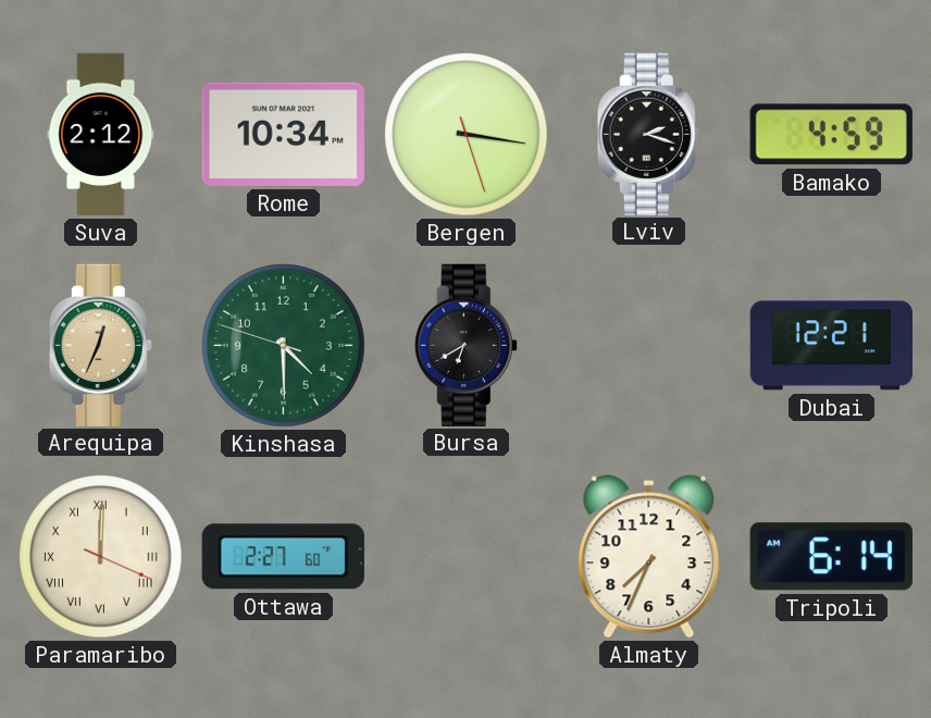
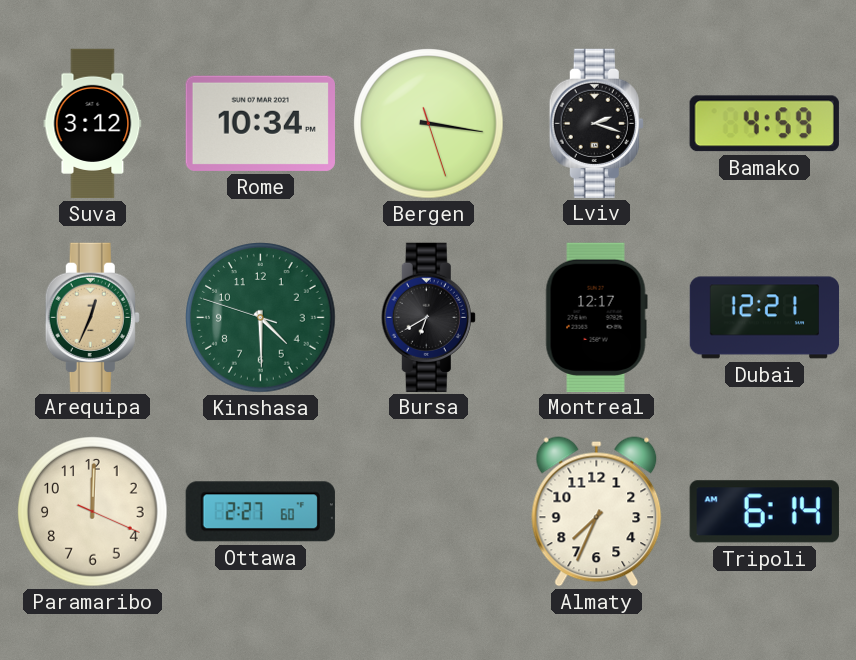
Suva: 2:12 -> 3:12
Montreal: none -> 12:17
Paramaribo numerals: Roman -> Arabic
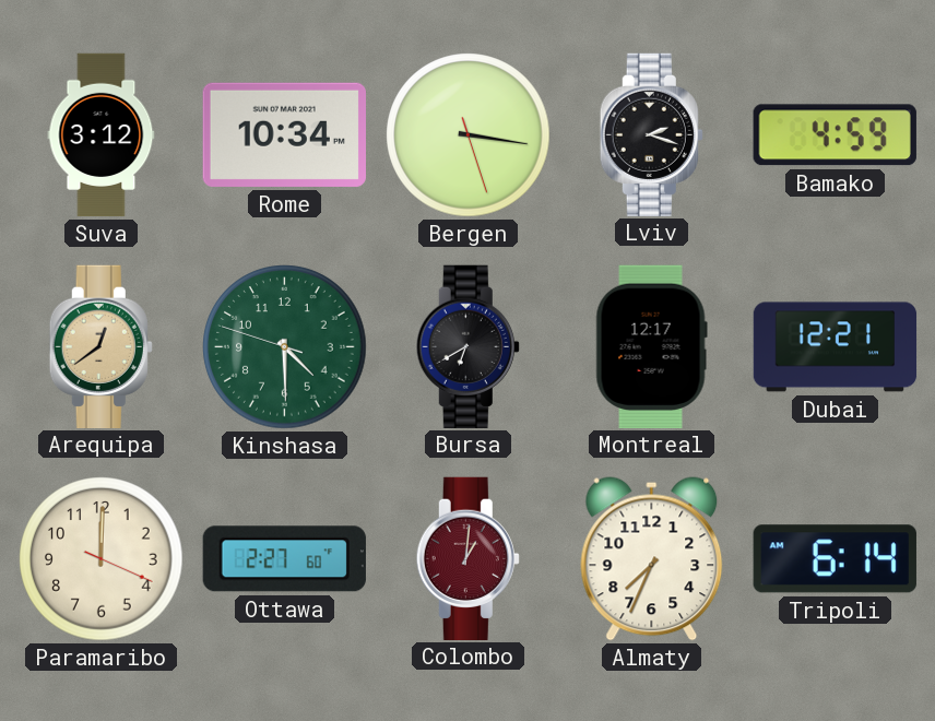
Arequipa: 12:34 -> 12:39
Colombo: none -> 1:01
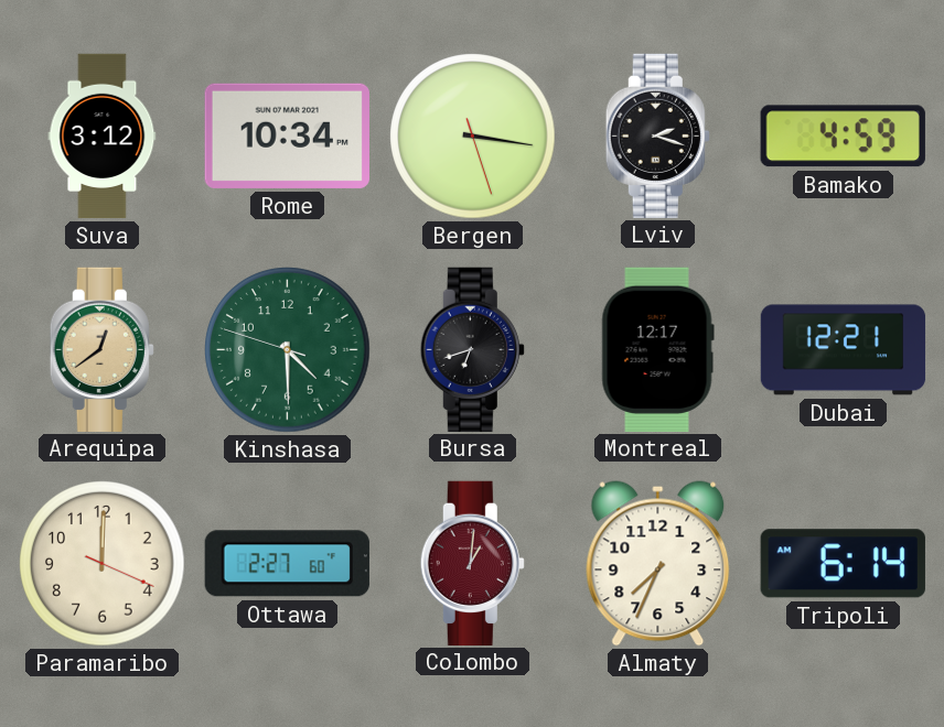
Bursa: 6:40 -> 6:42
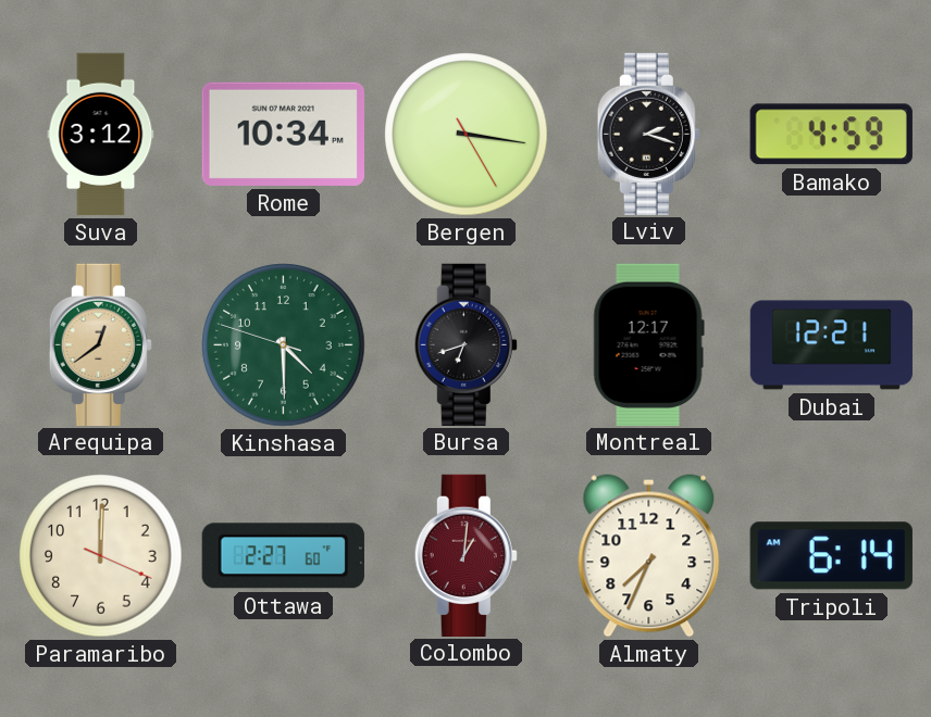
Bergen: 3:16:27 -> 3:16:25
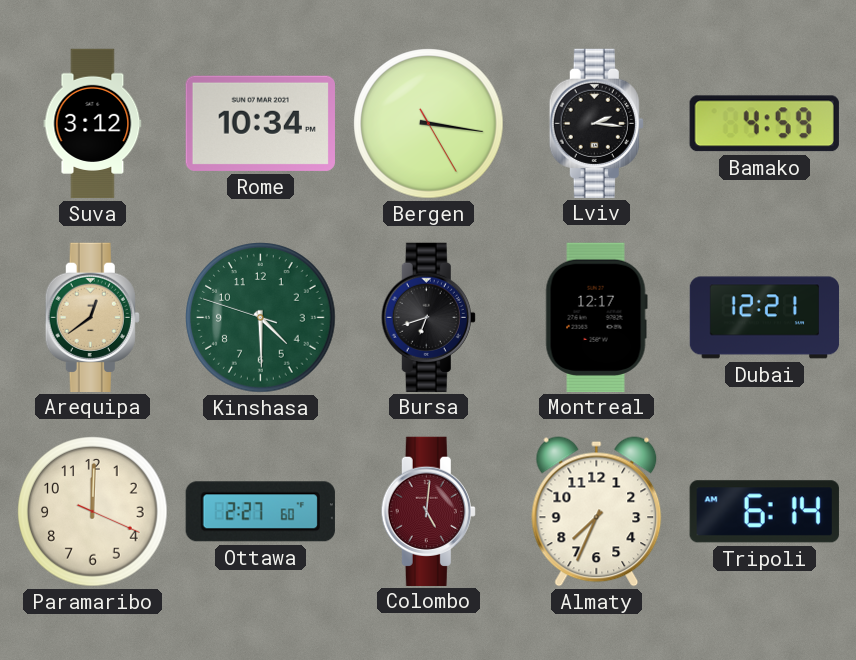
Lviv: 2:18 -> 2:16
Colombo: 1:01 -> 5:01
